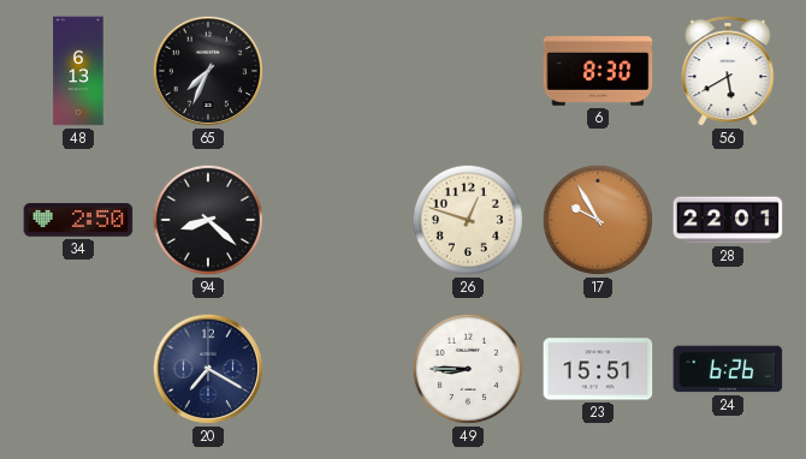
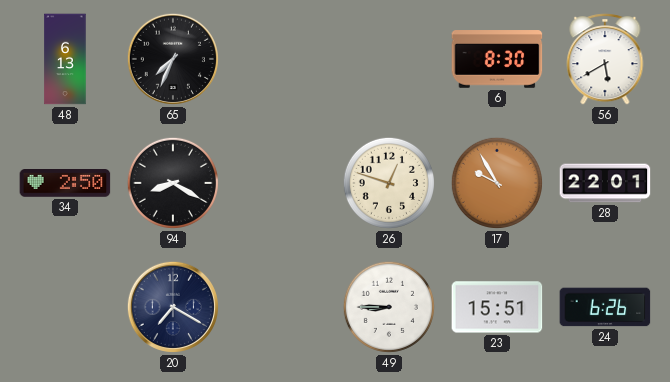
94: 8:22 -> 8:20
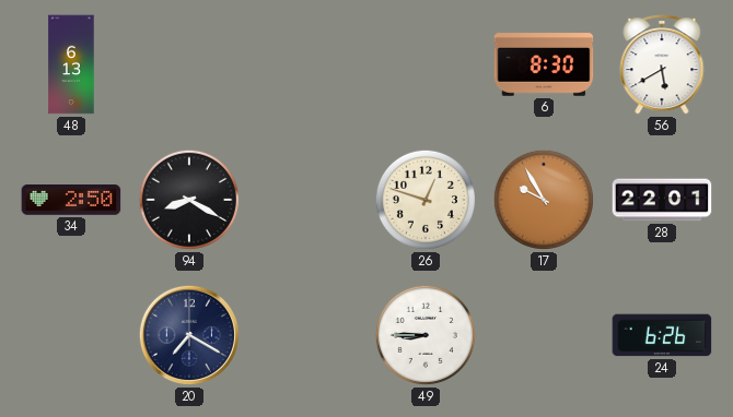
65: 7:34 -> none
23: 15:51 -> none
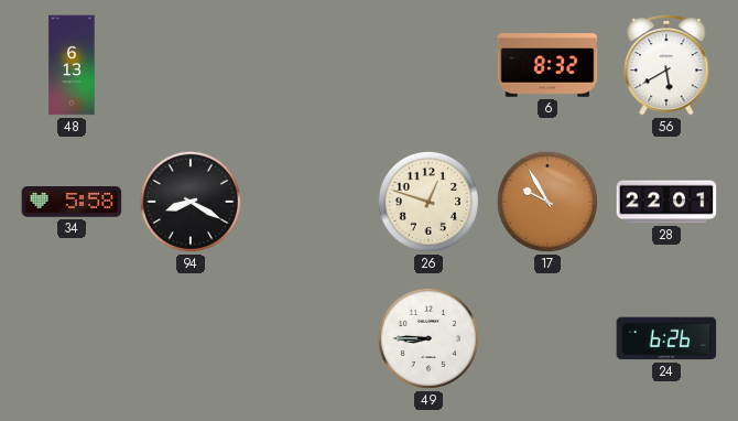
6: 8:30 -> 8:32
34: 2:50 -> 5:58
20: 7:20 -> none
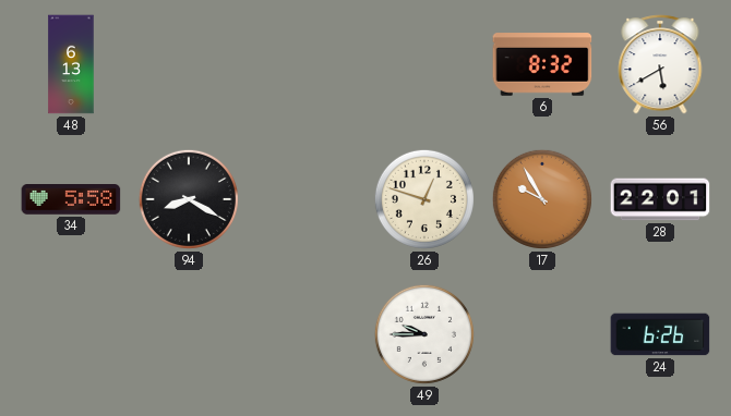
49: 8:45 -> 9:45
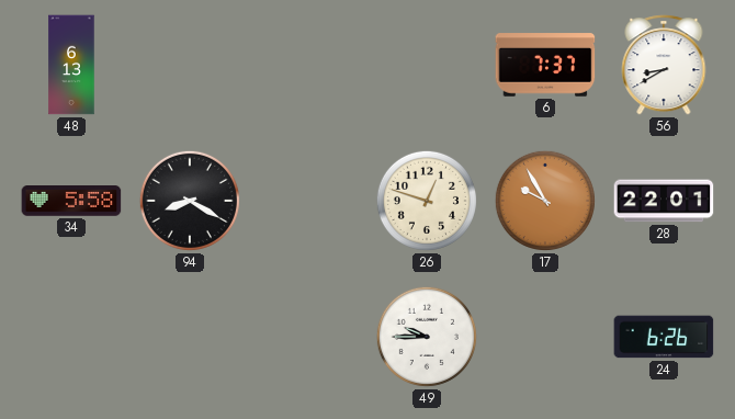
6: 8:32 -> 7:37
56: 5:40 -> 8:40
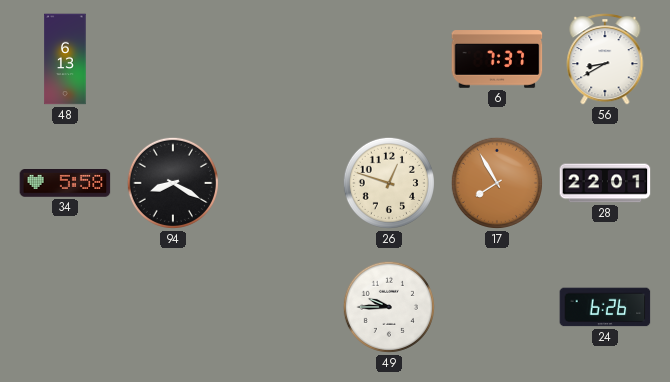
17: 9:55 -> 7:55
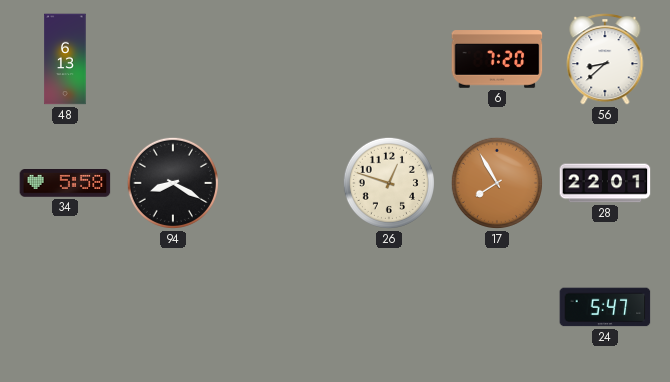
6: 7:37 -> 7:20
56: 8:40 -> 8:38
49: 9:45 -> none
24: 6:26 -> 5:47
